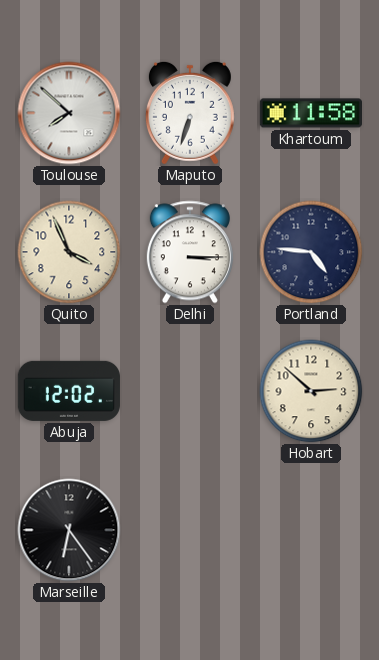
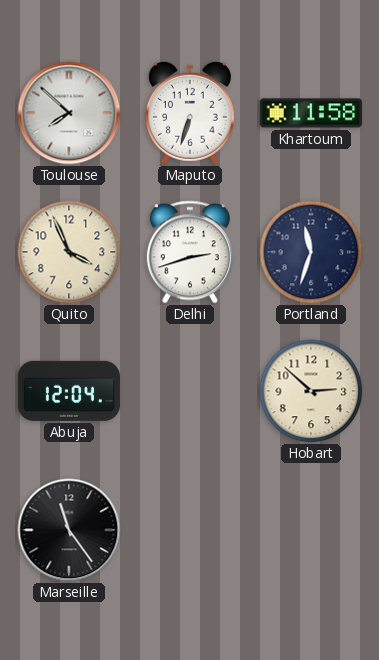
Delhi: 3:15 -> 2:42
Portland: 4:46 -> 11:33
Abuja: 12:02 -> 12:04
Marseille: 6:24 -> 11:24
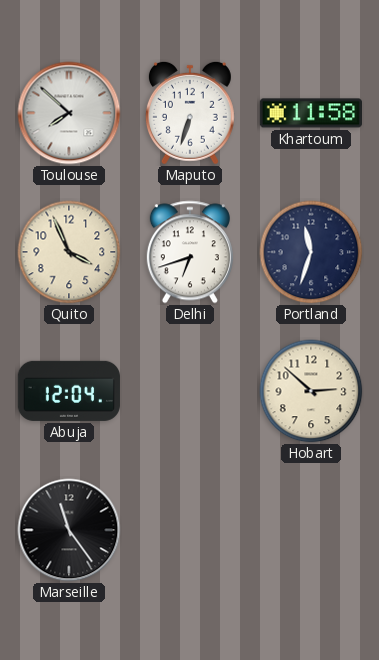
Delhi: 2:42 -> 6:42
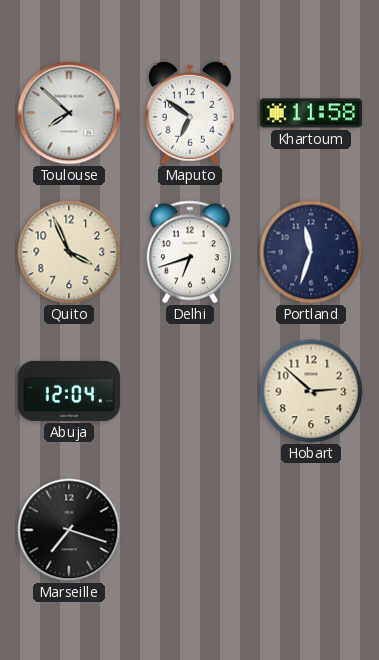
Maputo: 6:33 -> 6:51
Marseille: 11:24 -> 7:18
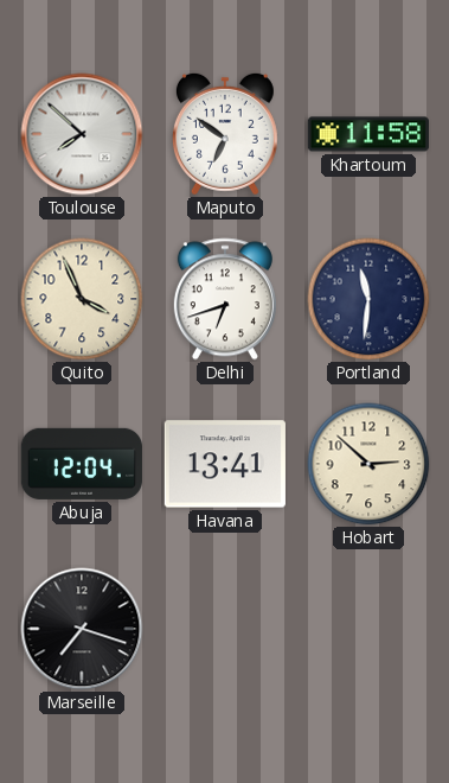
Portland: 11:33 -> 11:31
Havana: none -> 13:41
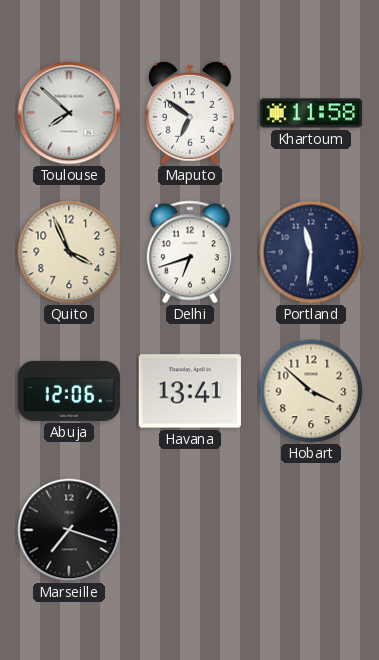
Abuja: 12:04 -> 12:06
Hobart: 2:52 -> 3:52
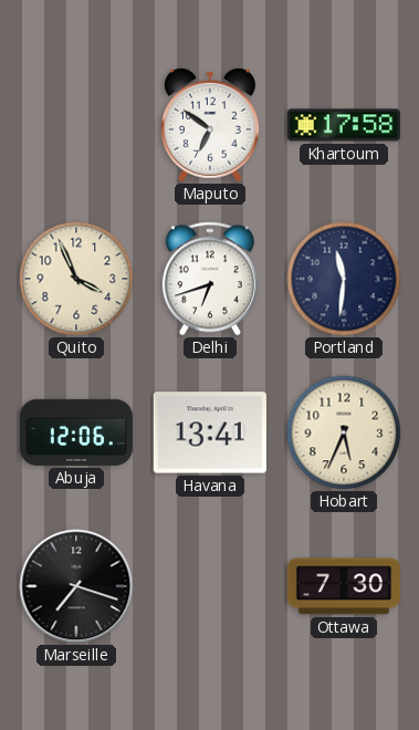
Toulouse: 7:52 -> none
Khartoum: 11:58 -> 17:58
Hobart: 3:52 -> 5:34
Ottawa: none -> 7:30
